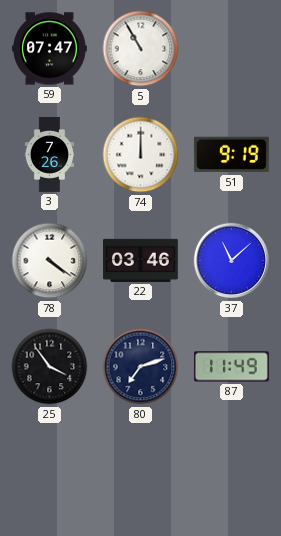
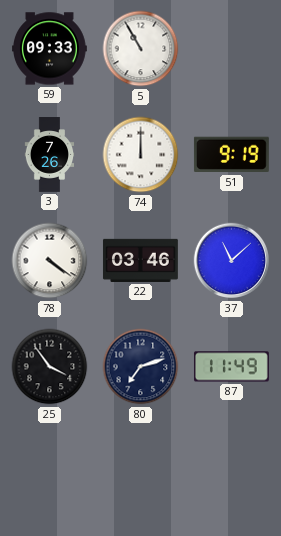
59: 07:47 -> 09:33
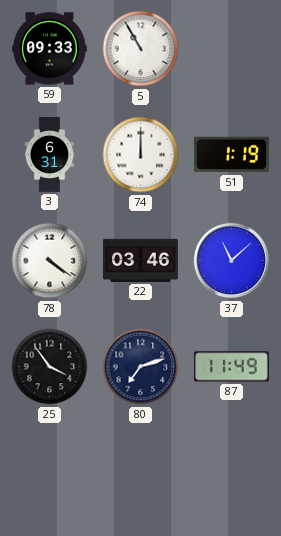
3: 7:26 -> 6:31
51: 9:19 -> 1:19
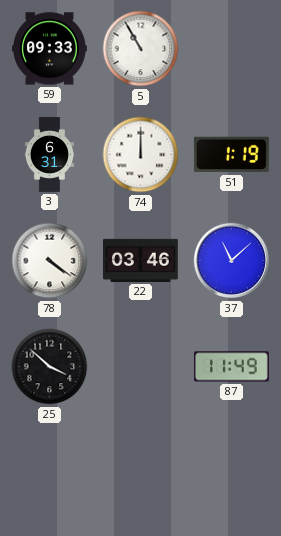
25: 3:54 -> 3:52
80: 7:12 -> none
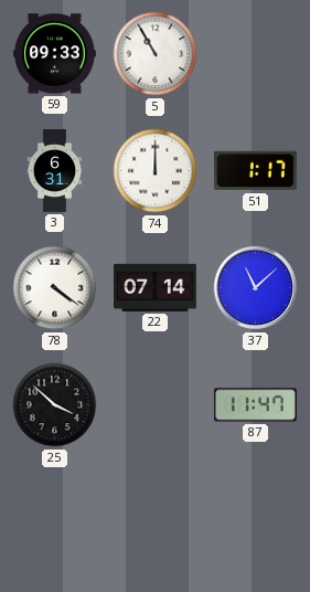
51: 1:19 -> 1:17
22: 03:46 -> 07:14
87: 11:49 -> 11:47
